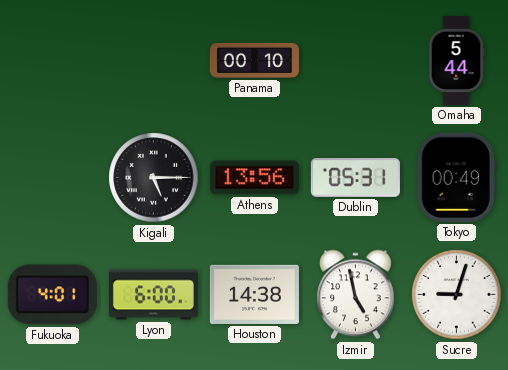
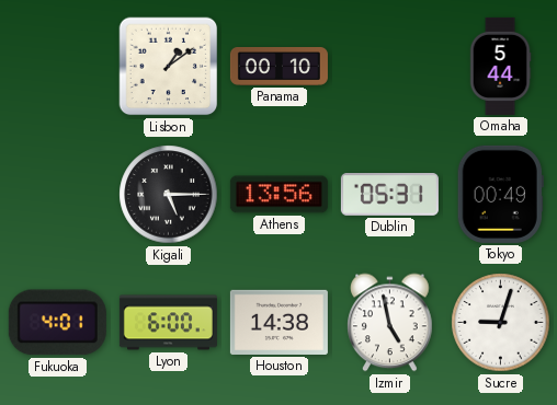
Lisbon: none -> 1:09
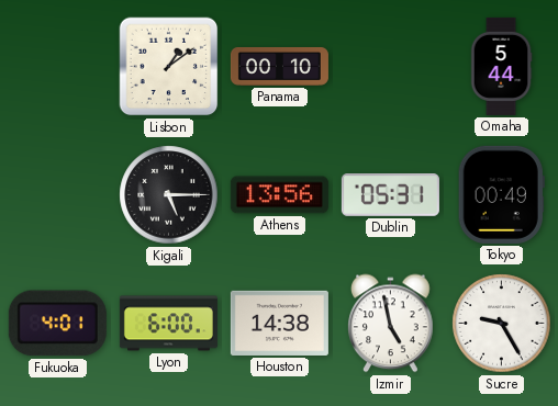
Sucre: 9:03 -> 9:25
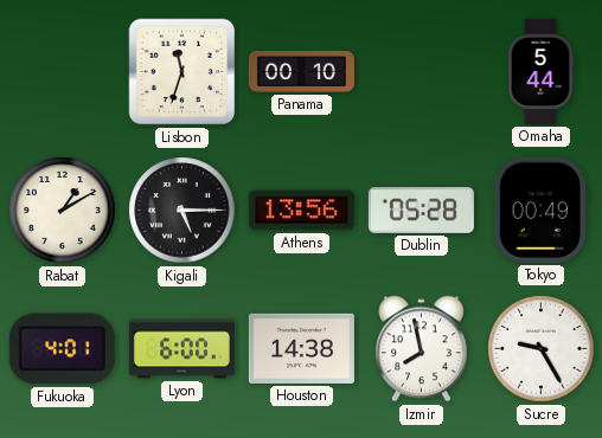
Lisbon: 1:09 -> 11:33
Rabat: none -> 1:10
Dublin: 05:31 -> 05:28
Izmir: 4:58 -> 7:58
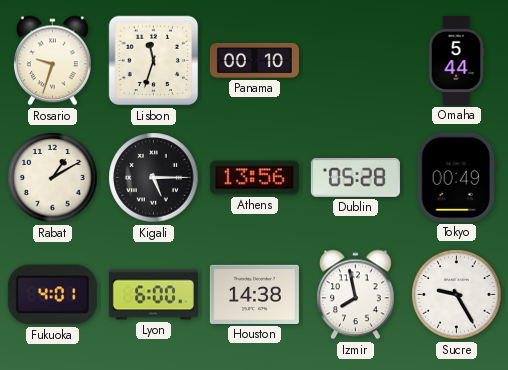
Rosario: none -> 9:33
